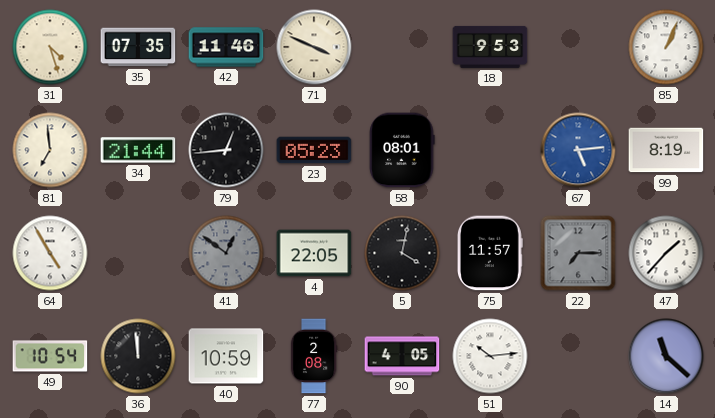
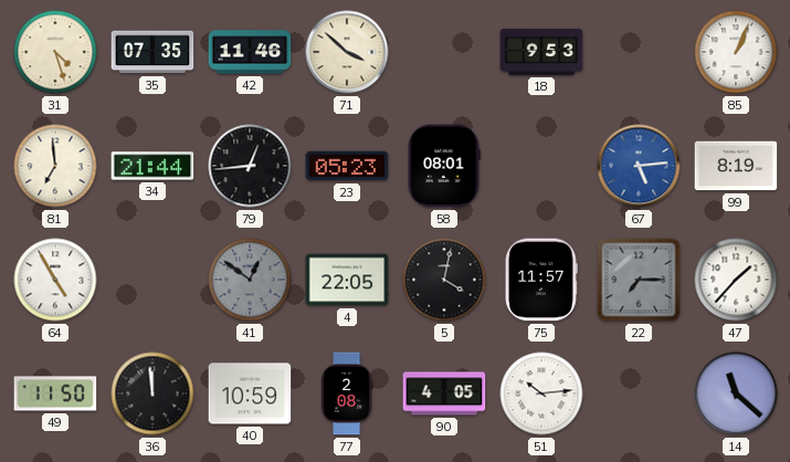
71: 3:49 -> 3:52
49: 10:54 -> 11:50
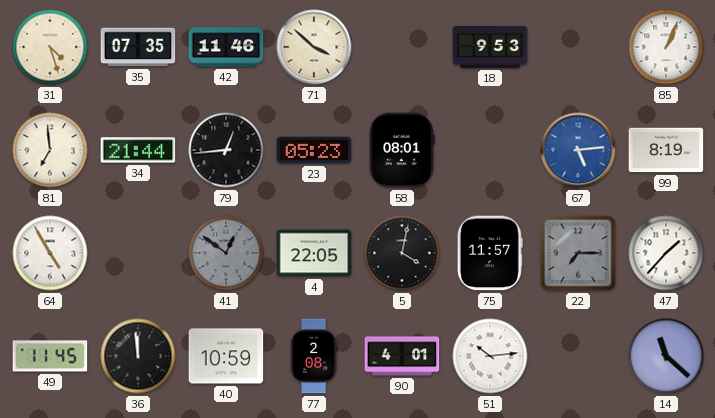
49: 11:50 -> 11:45
90: 4:05 -> 4:01
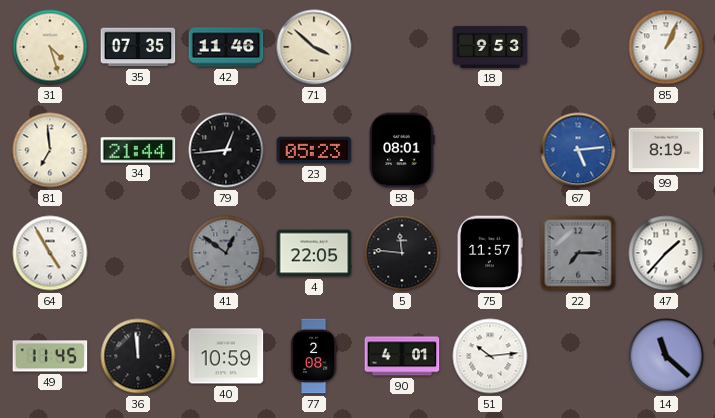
5: 4:02 -> 11:46
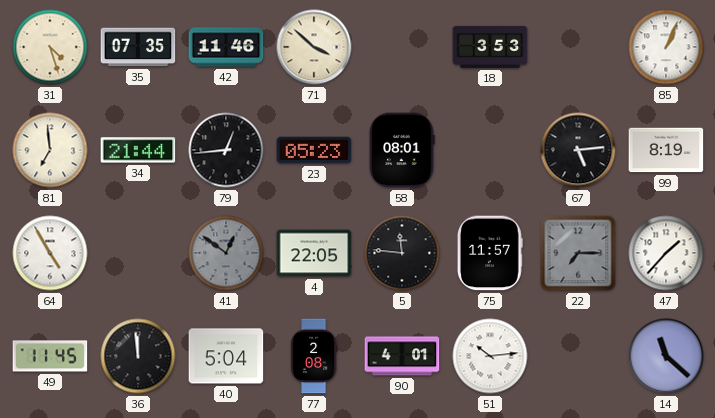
18: 9:53 -> 3:53
67 dial: blue -> black
40: 10:59 -> 5:04
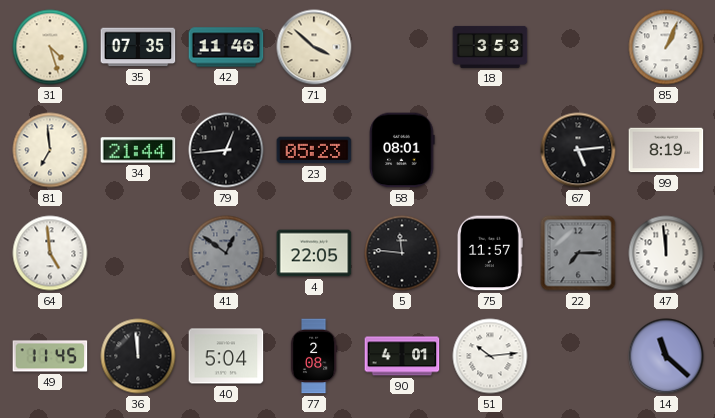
64: 4:55 -> 4:59
47: 1:37 -> 11:59
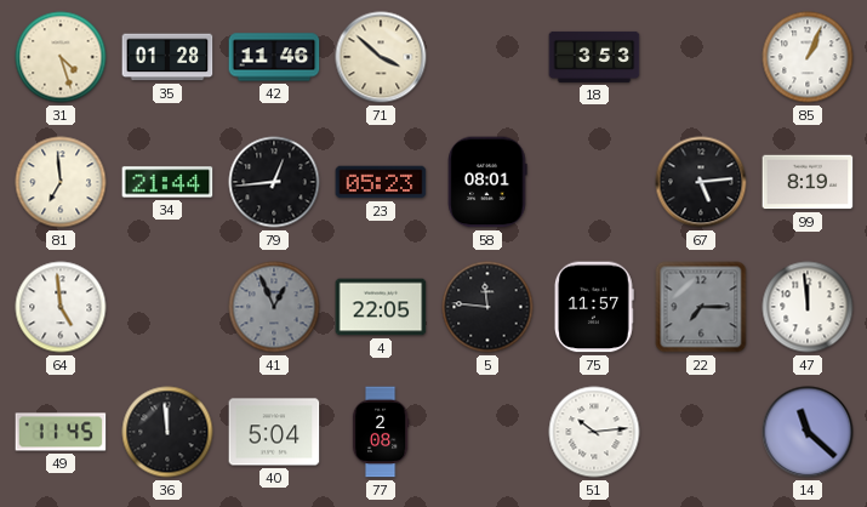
35: 07:35 -> 01:28
41: 12:51 -> 12:56
90: 4:01 -> none
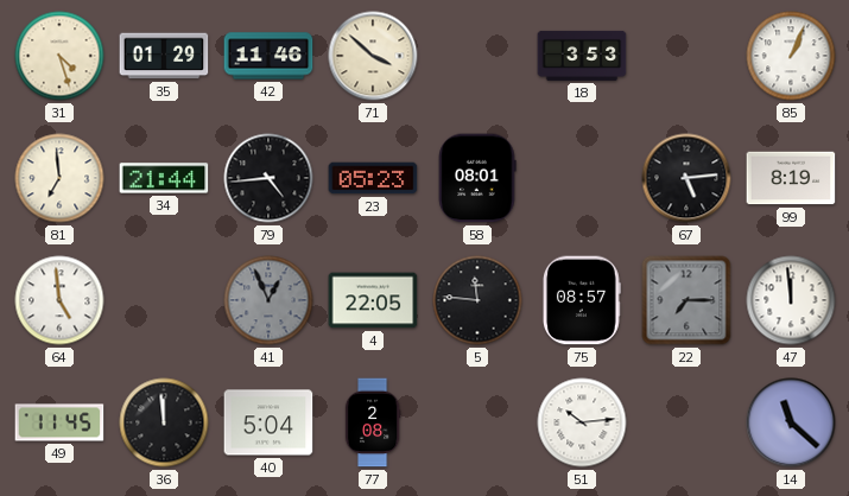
35: 01:28 -> 01:29
79: 12:44 -> 4:44
75: 11:57 -> 08:57
